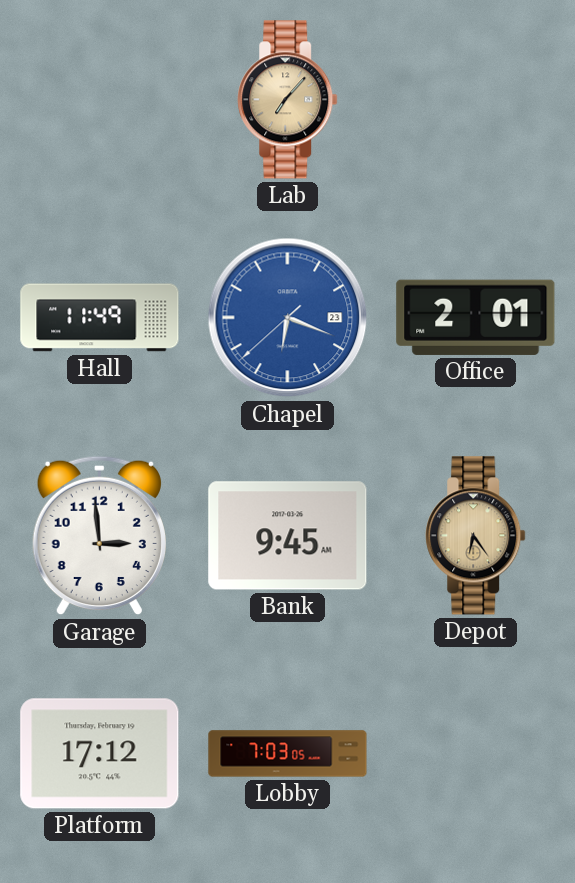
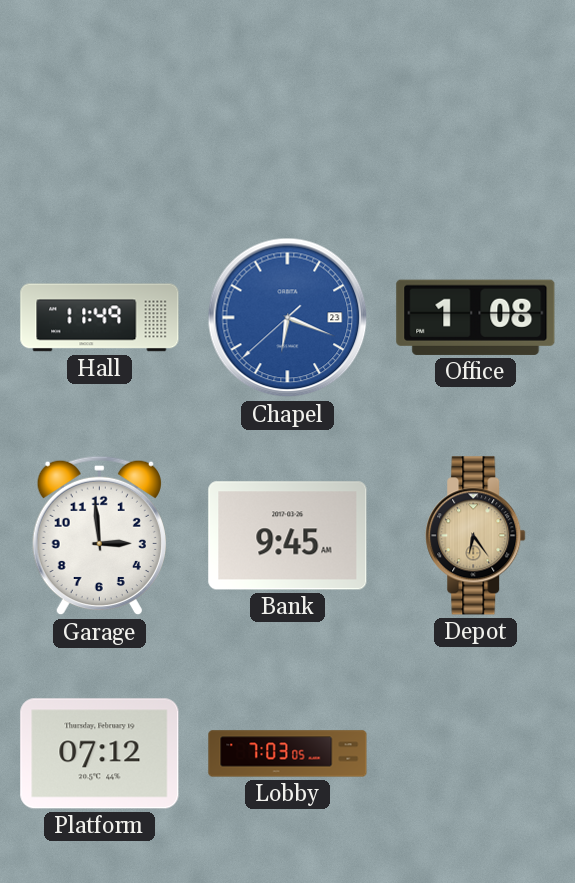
Lab: 7:07 -> none
Office: 2:01 -> 1:08
Platform: 17:12 -> 07:12
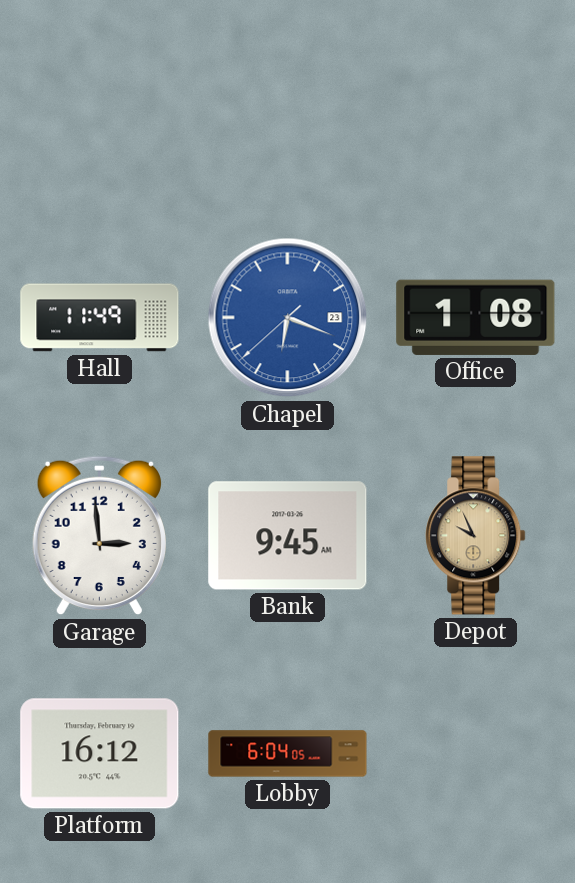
Depot: 6:24 -> 9:56
Platform: 07:12 -> 16:12
Lobby: 7:03 -> 6:04
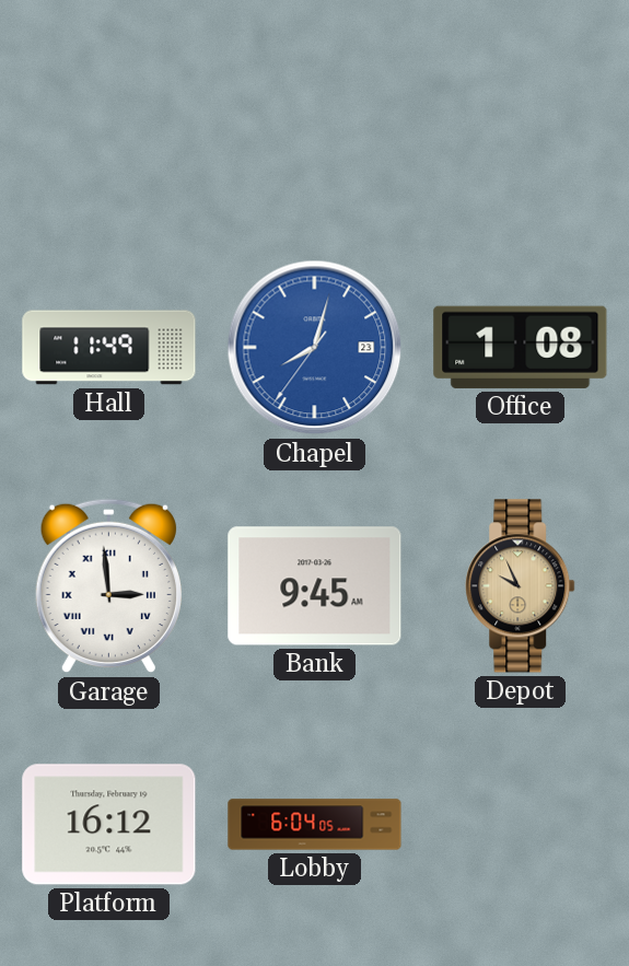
Chapel: 6:18 -> 8:02
Garage numerals: Arabic -> Roman
